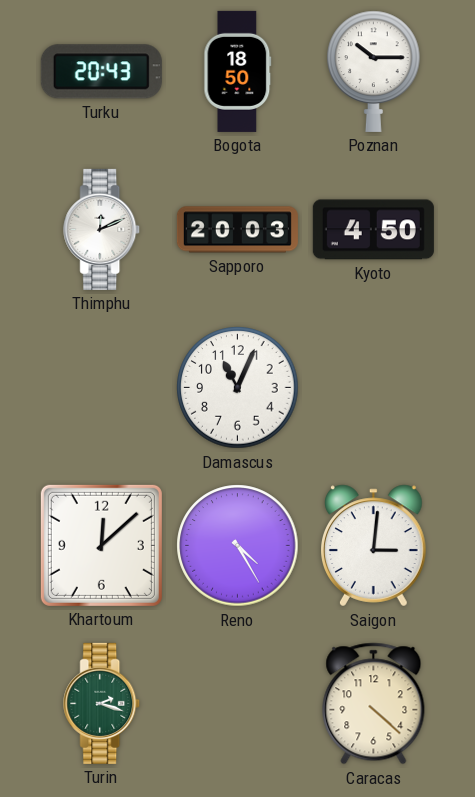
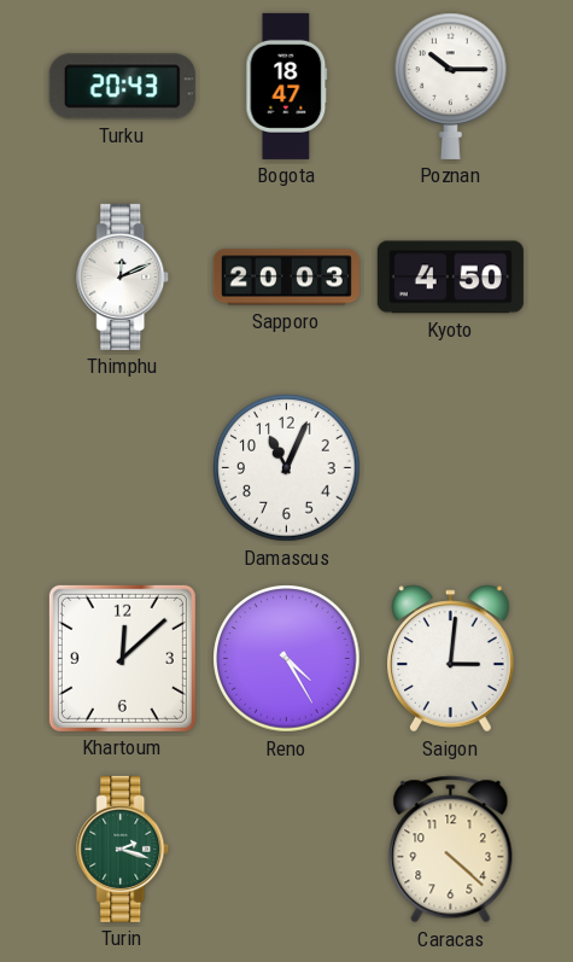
Bogota: 18:50 -> 18:47
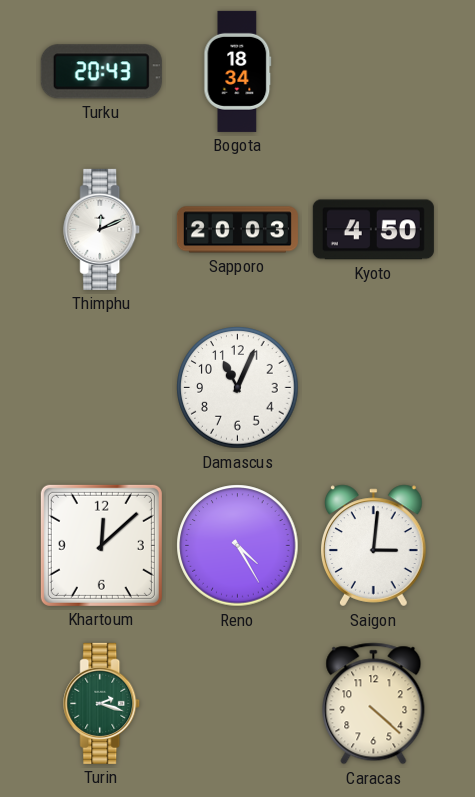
Bogota: 18:47 -> 18:34
Poznan: 10:15 -> none
